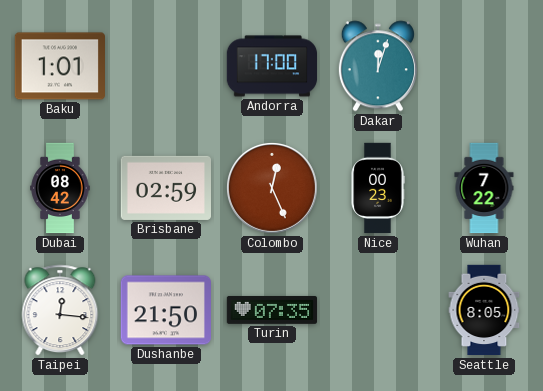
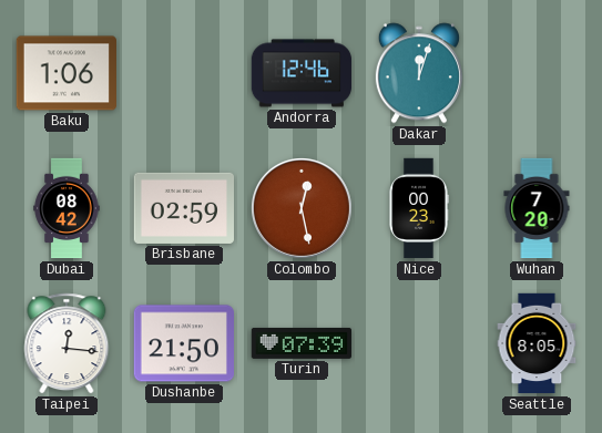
Baku: 1:01 -> 1:06
Andorra: 17:00 -> 12:46
Colombo: 12:26 -> 12:28
Wuhan: 7:22 -> 7:20
Turin: 07:35 -> 07:39
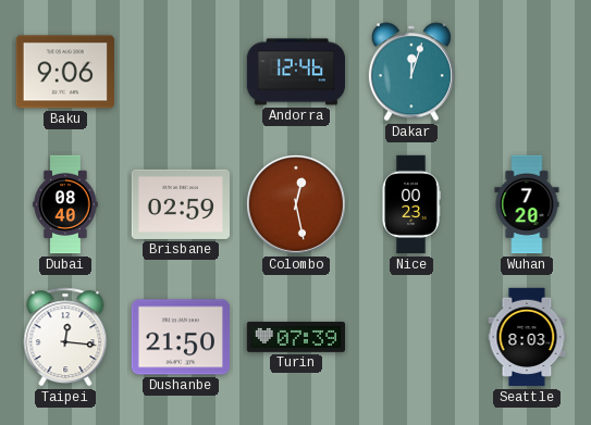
Baku: 1:06 -> 9:06
Dubai: 08:42 -> 08:40
Seattle: 8:05 -> 8:03
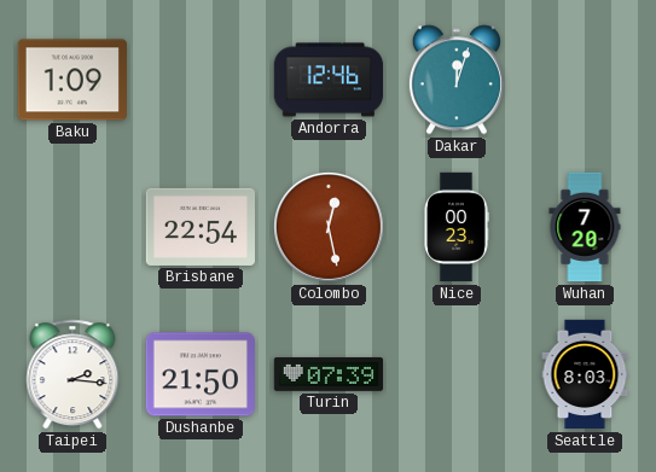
Baku: 9:06 -> 1:09
Dubai: 08:40 -> none
Brisbane: 02:59 -> 22:54
Taipei: 12:16 -> 2:16
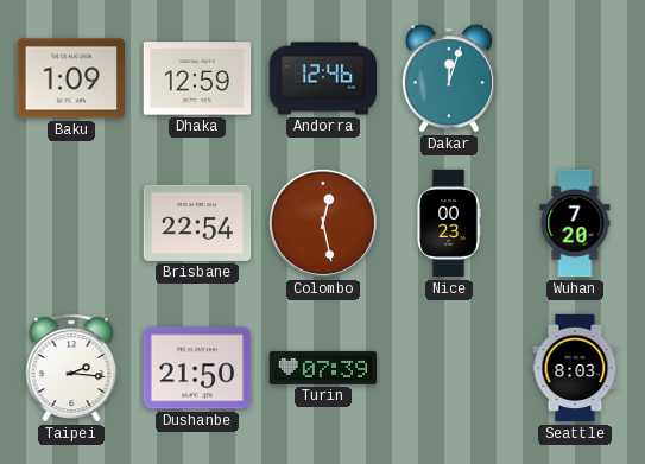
Dhaka: none -> 12:59
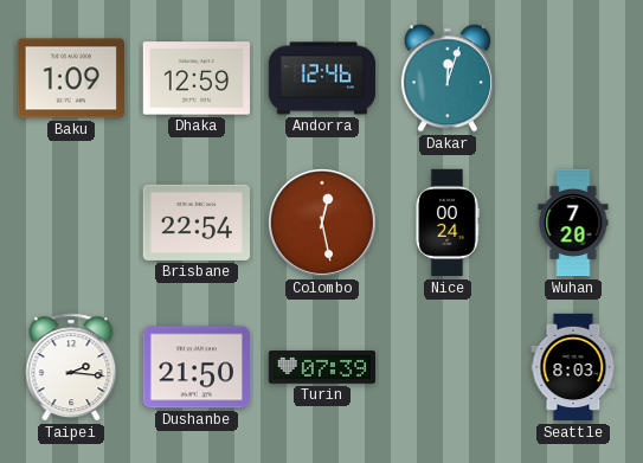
Nice: 00:23 -> 00:24
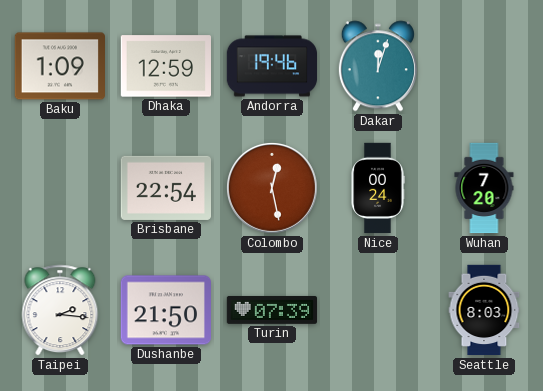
Andorra: 12:46 -> 19:46
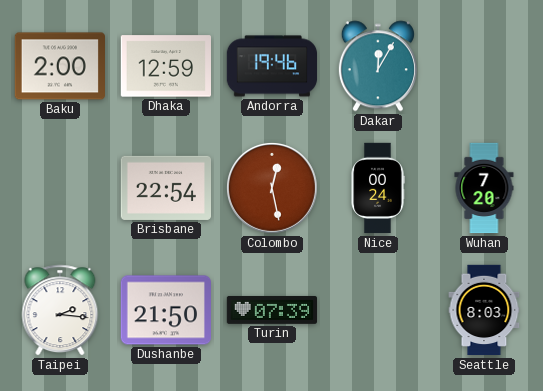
Baku: 1:09 -> 2:00
Dakar: 12:03 -> 12:05
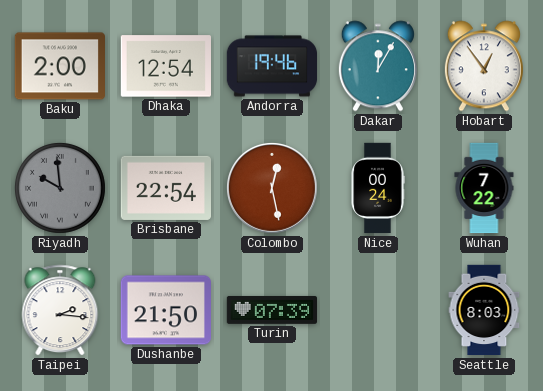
Dhaka: 12:59 -> 12:54
Hobart: none -> 12:54
Riyadh: none -> 9:59
Wuhan: 7:20 -> 7:22
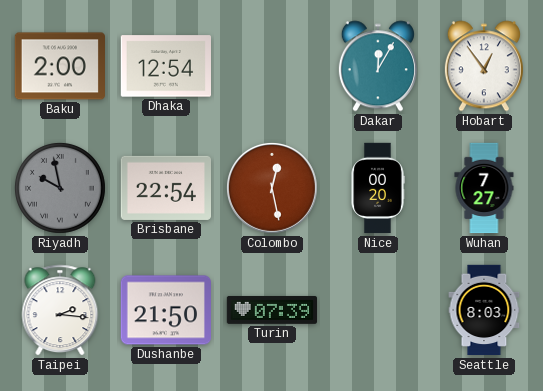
Andorra: 19:46 -> none
Riyadh: 9:59 -> 9:58
Nice: 00:24 -> 00:20
Wuhan: 7:22 -> 7:27
